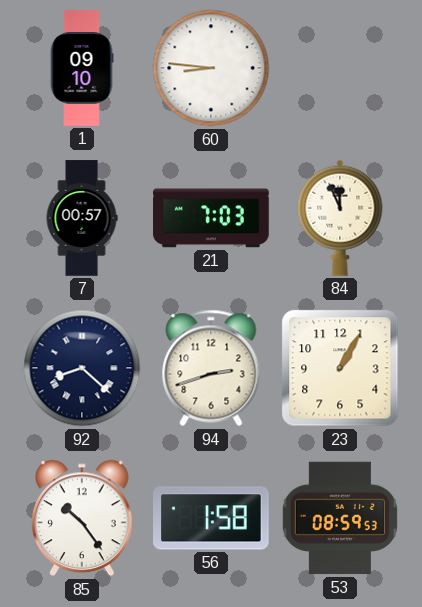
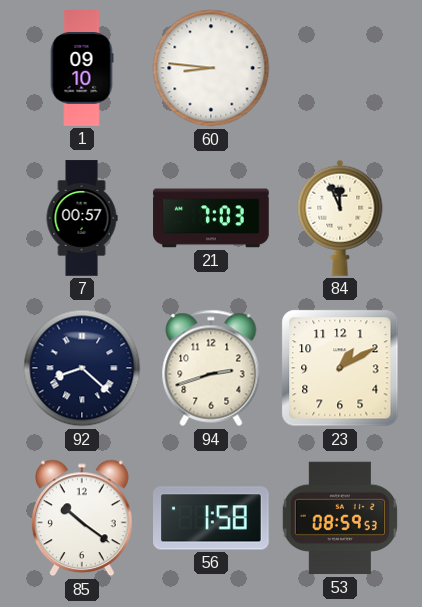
23: 1:05 -> 1:10
85: 10:24 -> 10:21
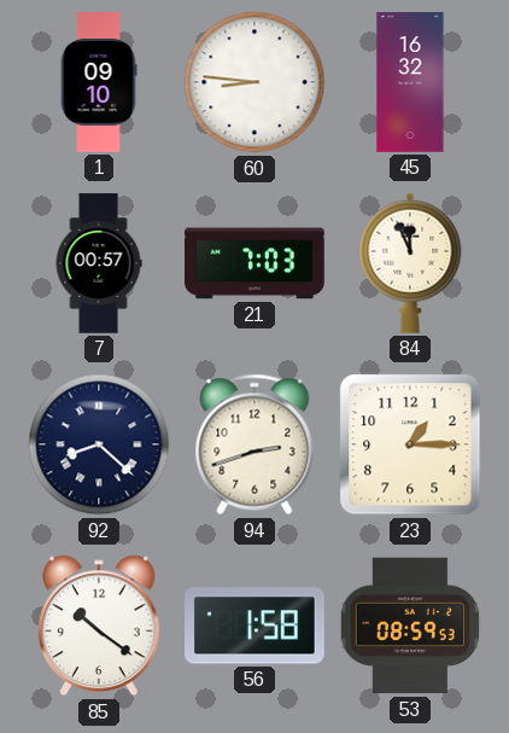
45: none -> 16:32
23: 1:10 -> 1:15
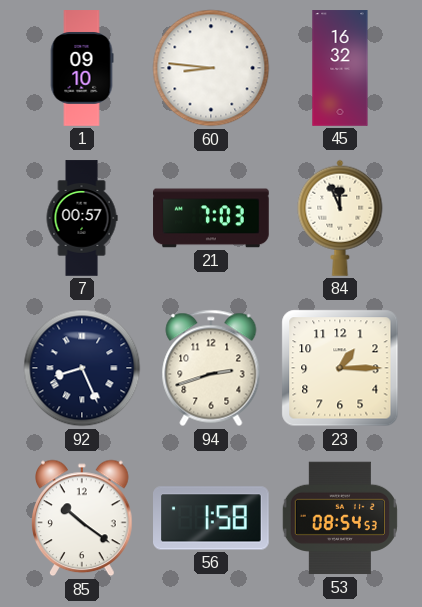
92: 8:22 -> 8:26
53: 08:59 -> 08:54
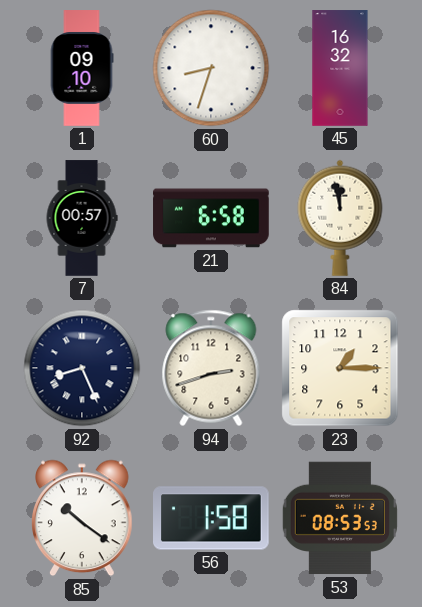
60: 8:46 -> 8:33
21: 7:03 -> 6:58
84: 11:56 -> 11:58
53: 08:54 -> 08:53
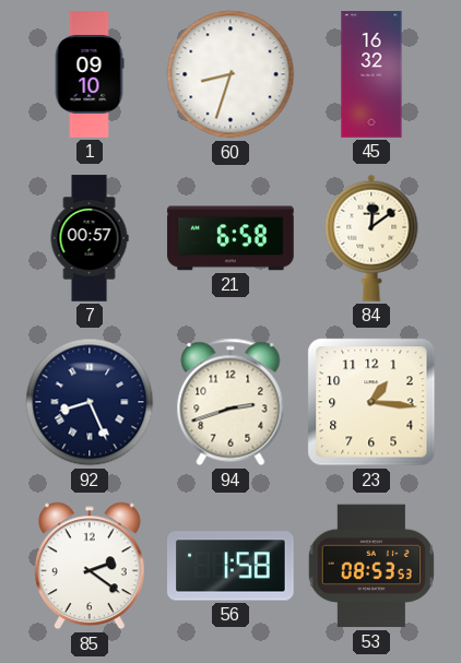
84: 11:58 -> 12:09
23: 1:15 -> 1:16
85: 10:21 -> 2:21
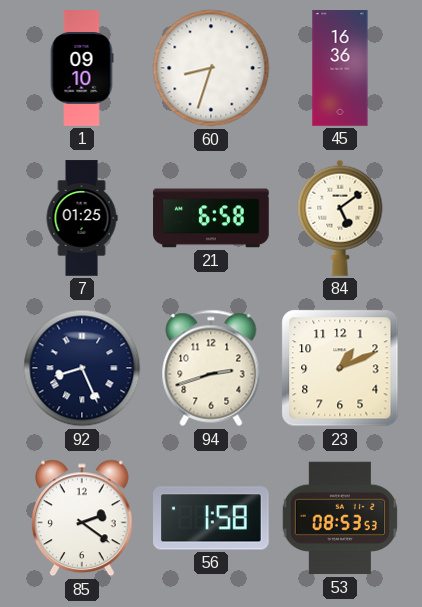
45: 16:32 -> 16:36
7: 00:57 -> 01:25
84: 12:09 -> 5:09
23: 1:16 -> 1:11
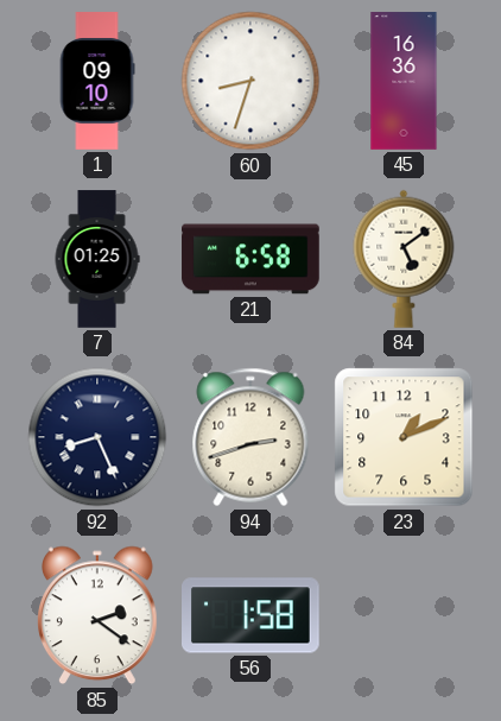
53: 08:53 -> none
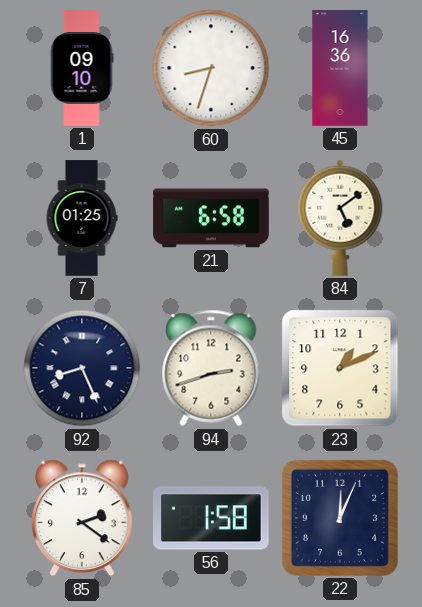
22: none -> 12:04
